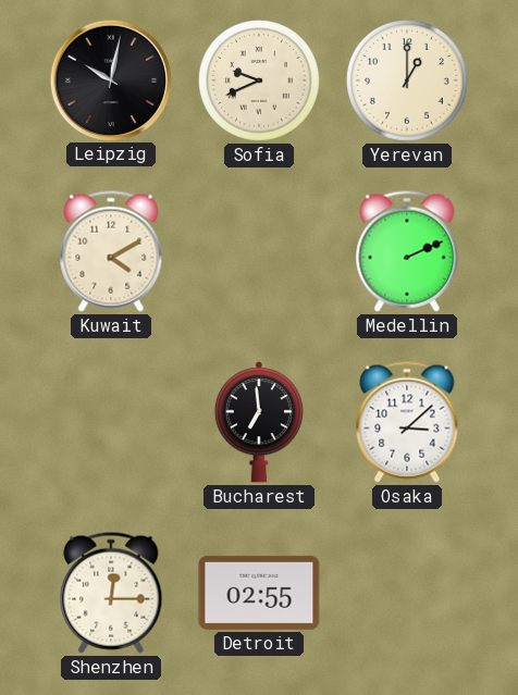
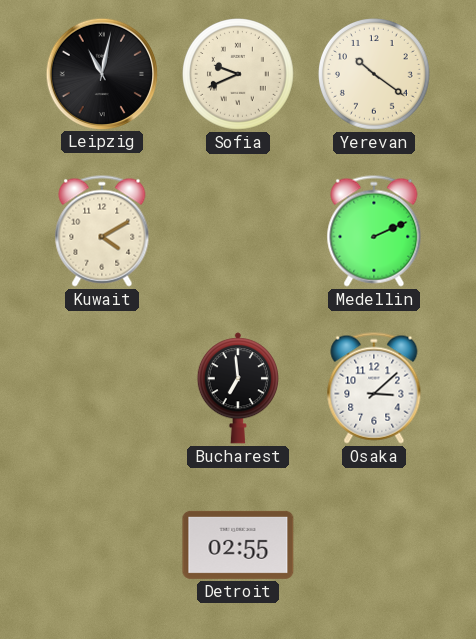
Leipzig: 10:02 -> 11:02
Yerevan: 1:00 -> 10:21
Shenzhen: 12:15 -> none
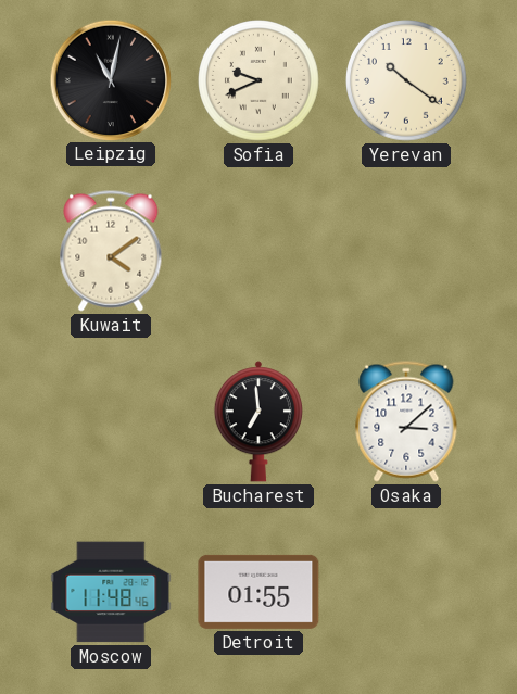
Kuwait: 4:10 -> 4:09
Medellin: 2:11 -> none
Moscow: none -> 11:48
Detroit: 02:55 -> 01:55
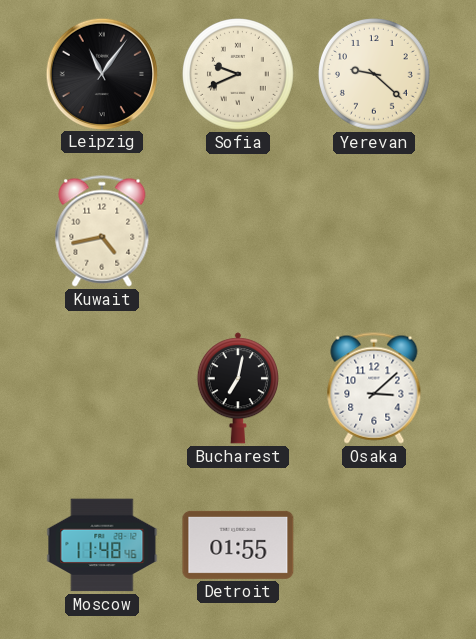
Leipzig: 11:02 -> 11:06
Yerevan: 10:21 -> 9:22
Kuwait: 4:09 -> 4:43
Bucharest: 6:59 -> 7:02
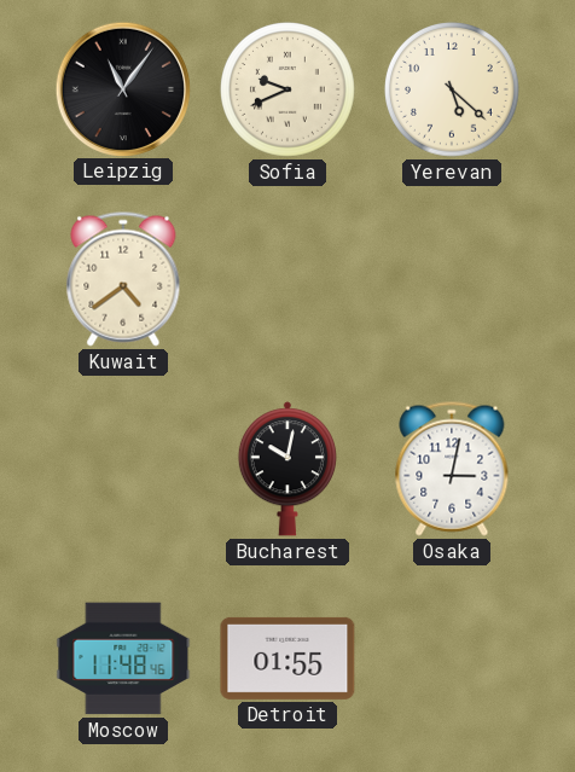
Yerevan: 9:22 -> 5:22
Kuwait: 4:43 -> 4:39
Bucharest: 7:02 -> 10:02
Osaka: 3:08 -> 3:02
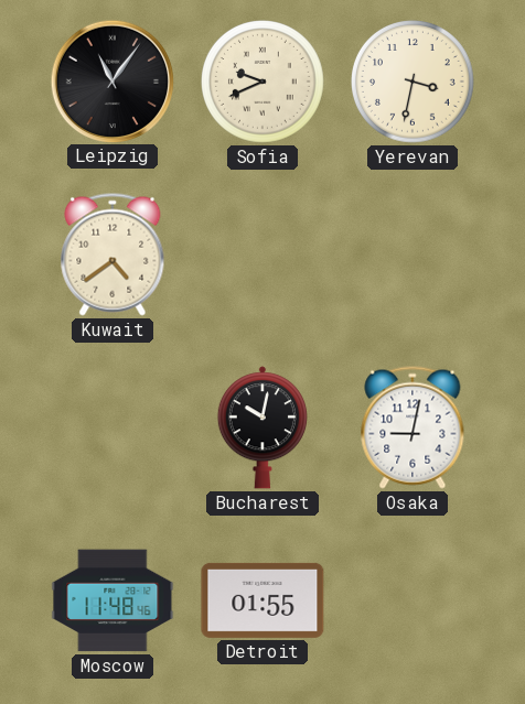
Yerevan: 5:22 -> 3:32
Osaka: 3:02 -> 9:02
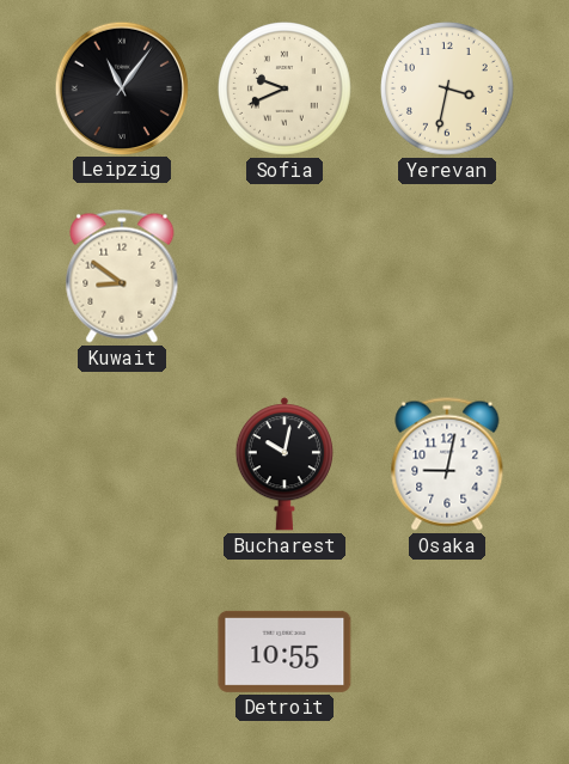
Kuwait: 4:39 -> 8:51
Moscow: 11:48 -> none
Detroit: 01:55 -> 10:55
